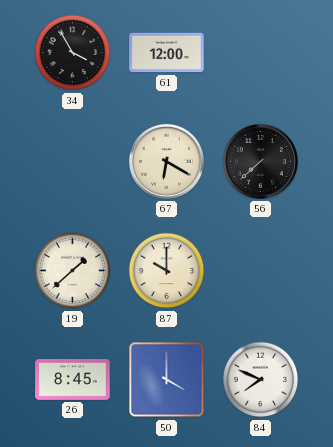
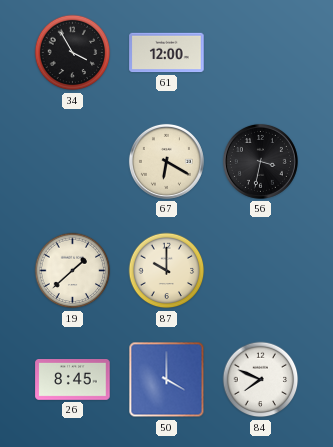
56: 7:38 -> 3:32
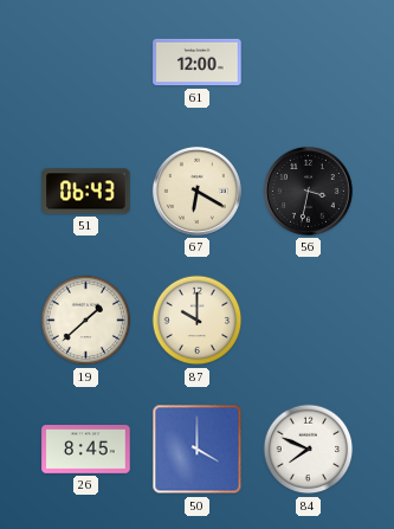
34: 3:55 -> none
51: none -> 06:43
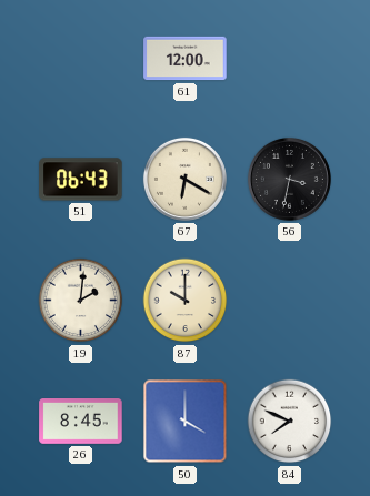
19: 1:38 -> 2:01
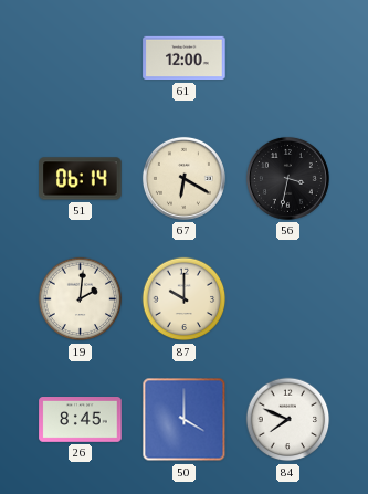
51: 06:43 -> 06:14
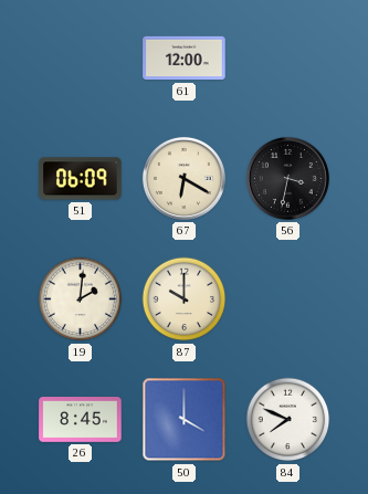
51: 06:14 -> 06:09
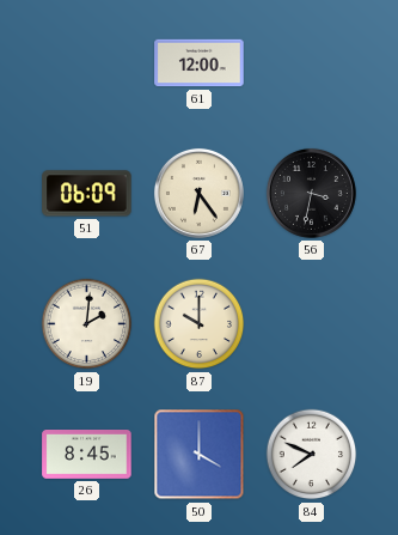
67: 6:20 -> 6:24
